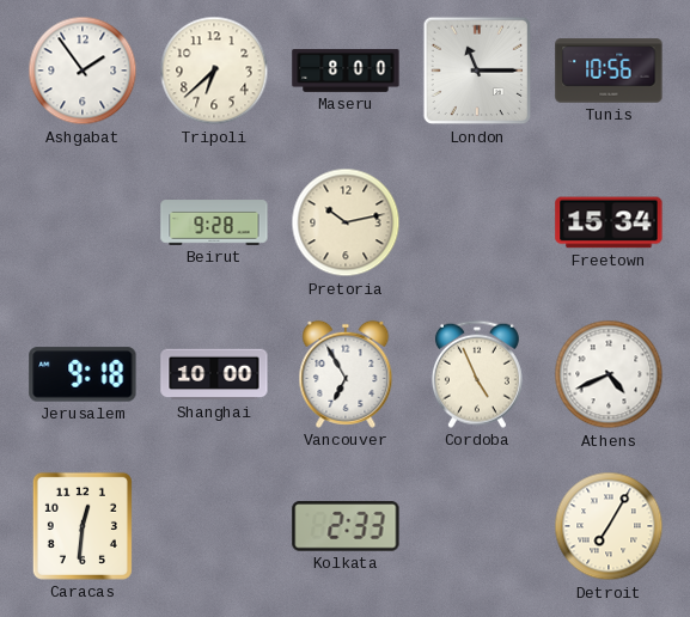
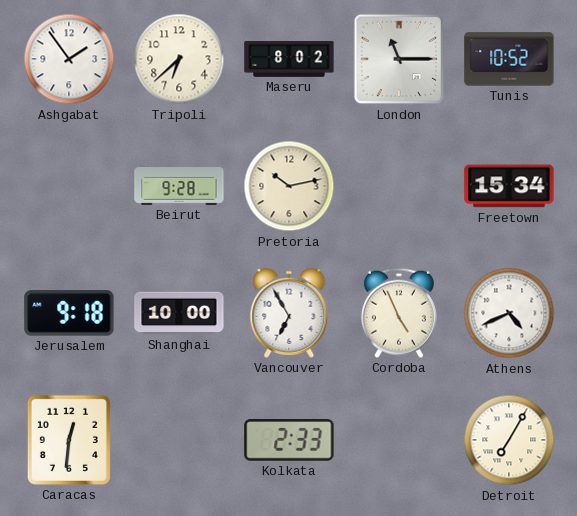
Maseru: 8:00 -> 8:02
Tunis: 10:56 -> 10:52
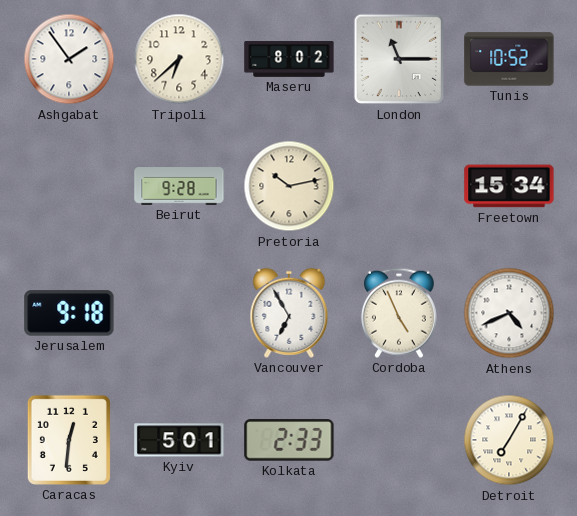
Shanghai: 10:00 -> none
Kyiv: none -> 5:01
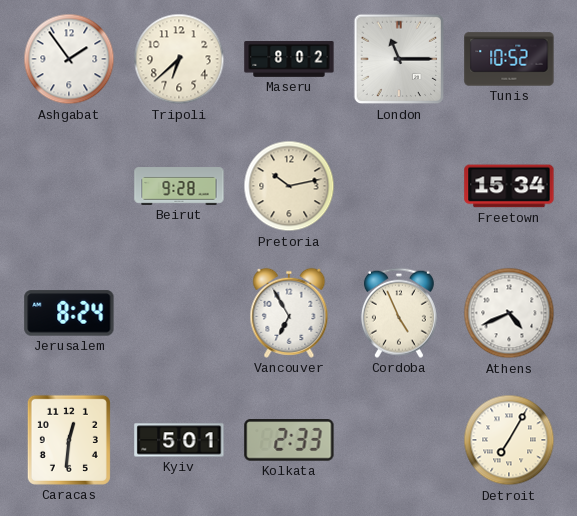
Jerusalem: 9:18 -> 8:24
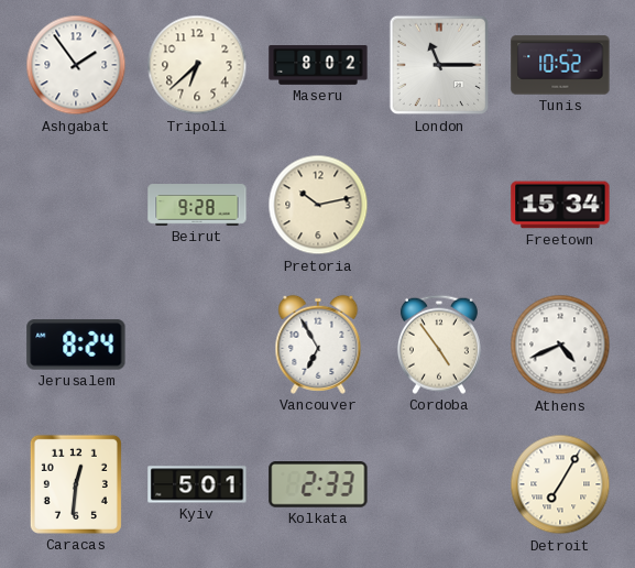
Cordoba: 4:56 -> 4:54
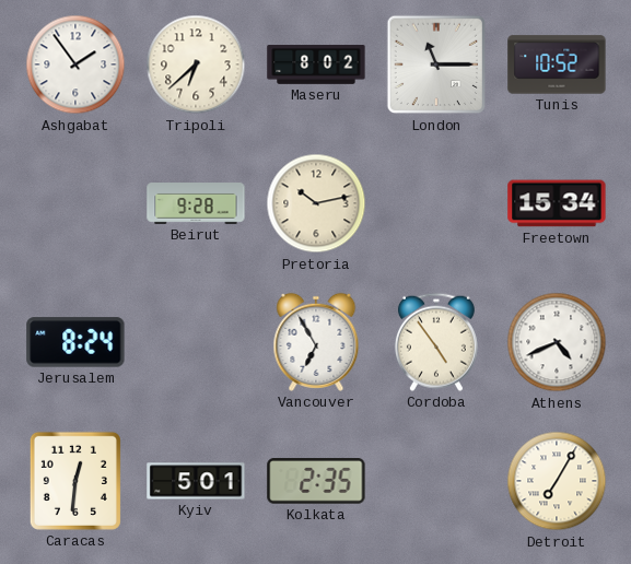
Kolkata: 2:33 -> 2:35
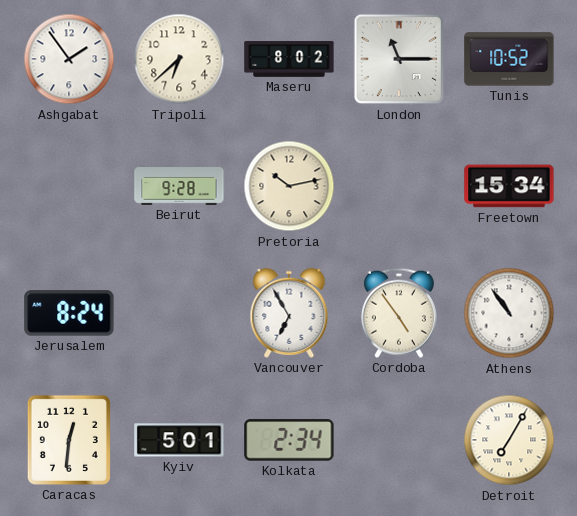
Athens: 4:41 -> 10:54
Kolkata: 2:35 -> 2:34
